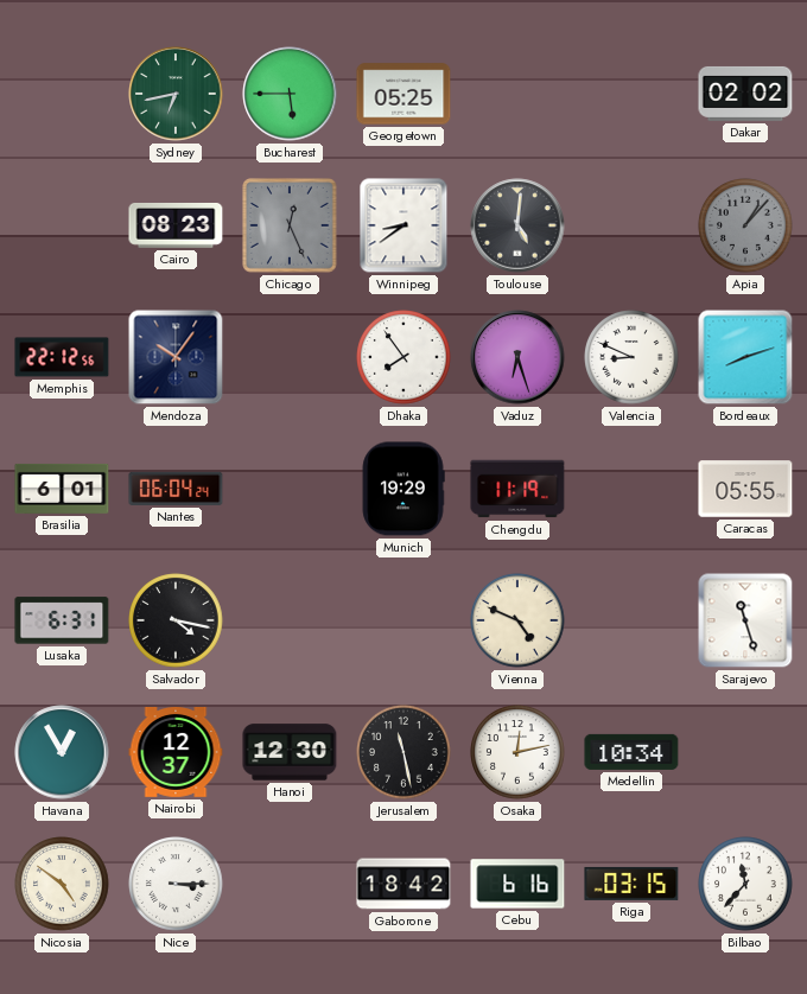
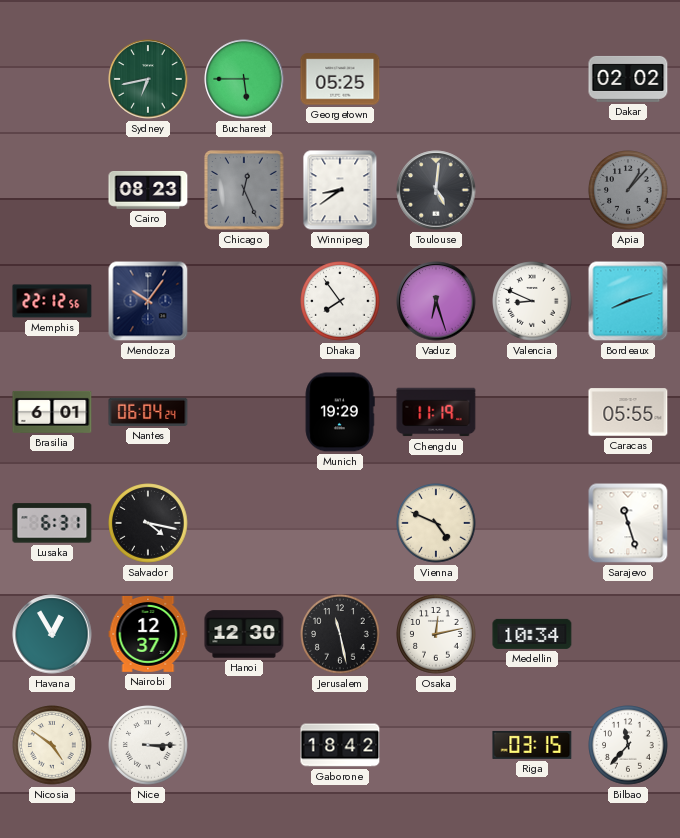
Cebu: 6:16 -> none
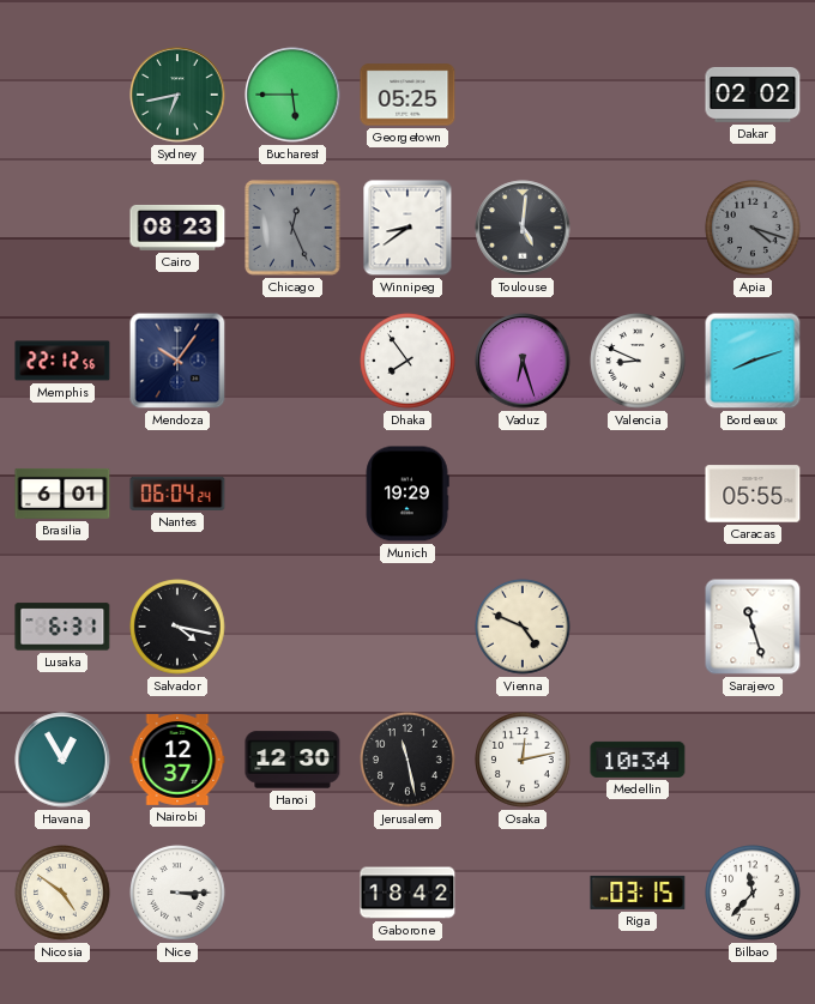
Apia: 1:07 -> 4:18
Chengdu: 11:19 -> none
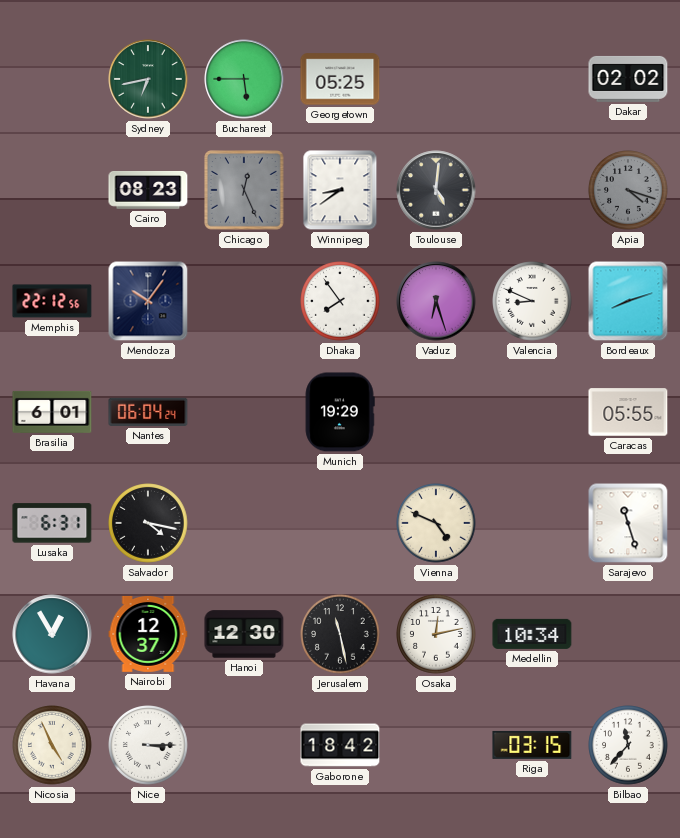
Nicosia: 4:51 -> 4:56
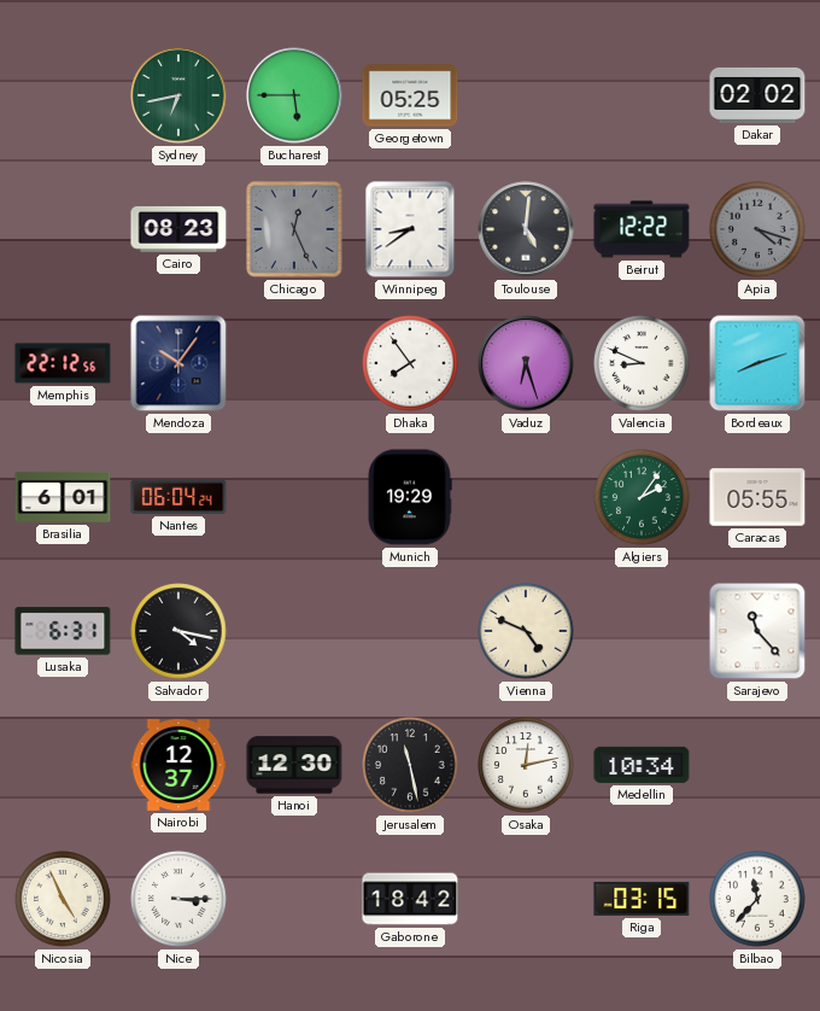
Beirut: none -> 12:22
Algiers: none -> 2:06
Sarajevo: 11:27 -> 11:23
Havana: 12:55 -> none
